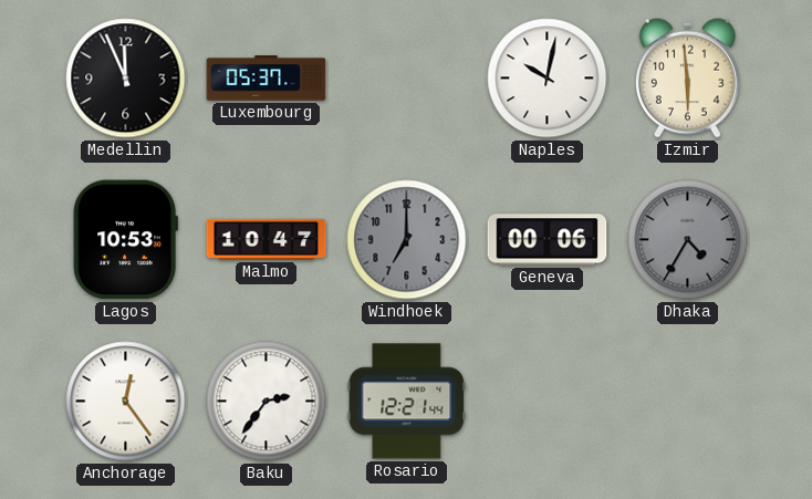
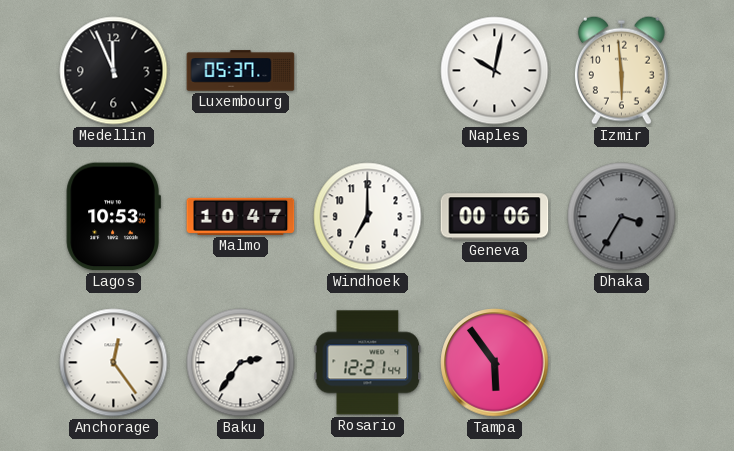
Windhoek dial: grey -> white
Dhaka: 4:35 -> 3:35
Tampa: none -> 5:54
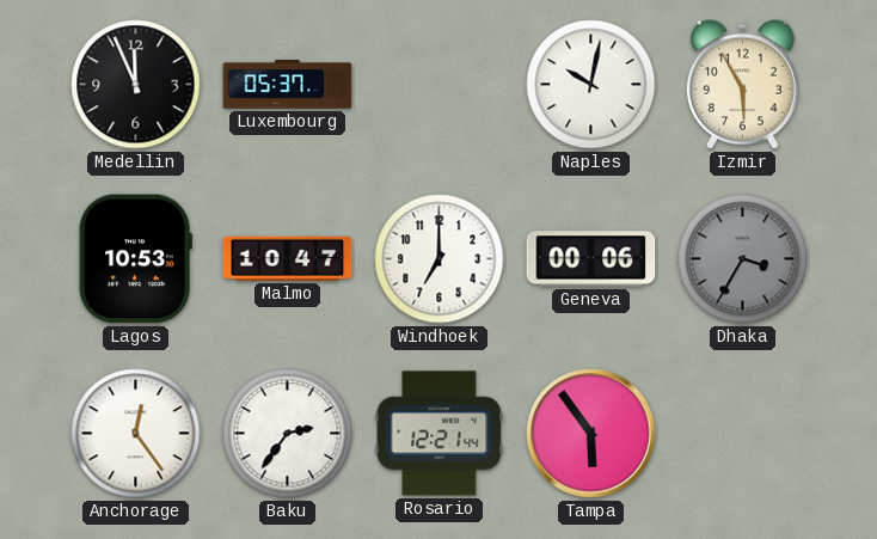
Izmir: 5:59 -> 5:55
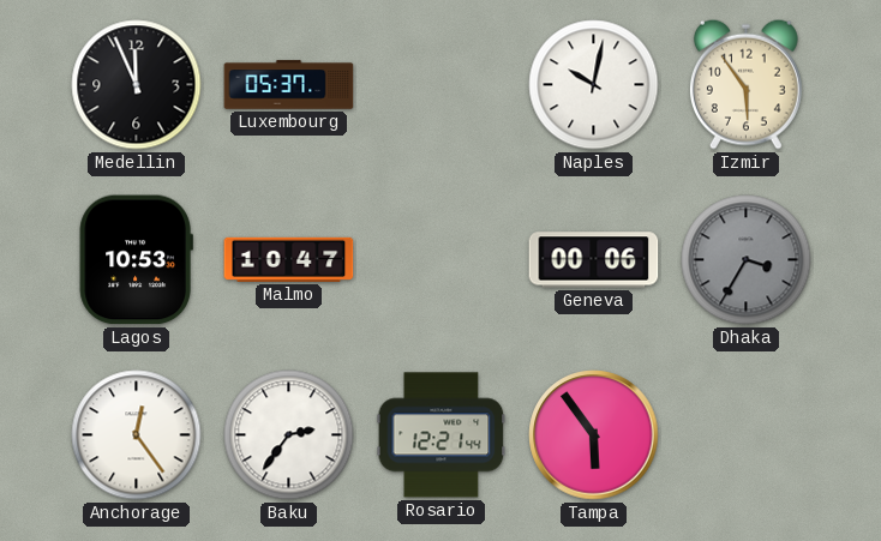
Izmir: 5:55 -> 5:54
Windhoek: 7:00 -> none
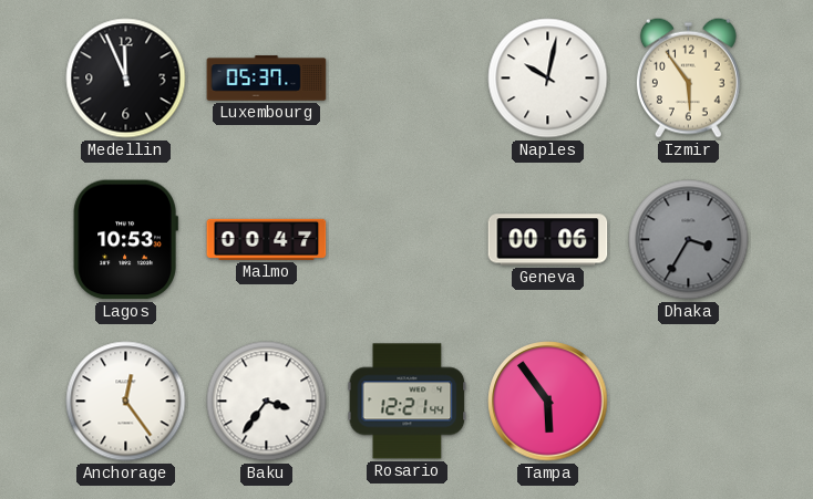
Malmo: 10:47 -> 00:47
Baku: 2:36 -> 3:36
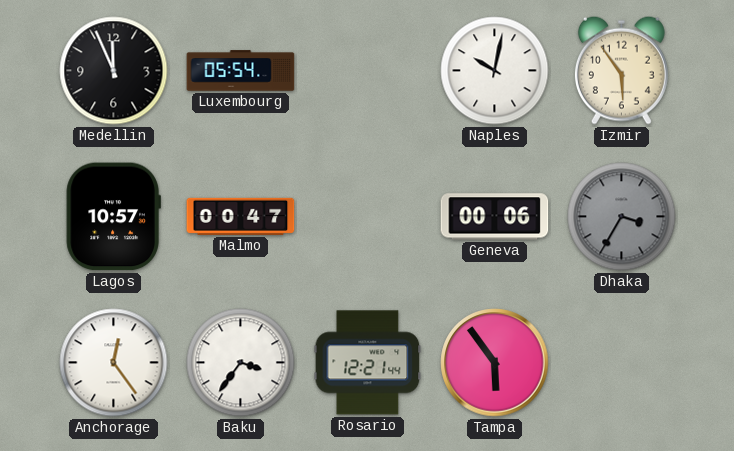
Luxembourg: 05:37 -> 05:54
Lagos: 10:53 -> 10:57
